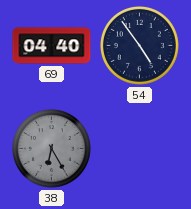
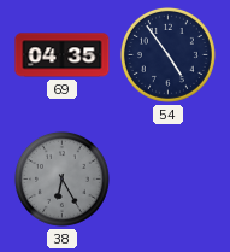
69: 04:40 -> 04:35
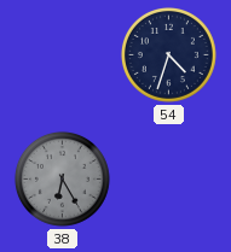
69: 04:35 -> none
54: 4:54 -> 4:33
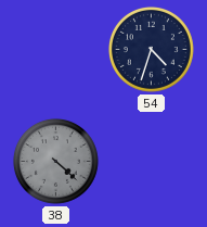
38: 6:25 -> 4:22
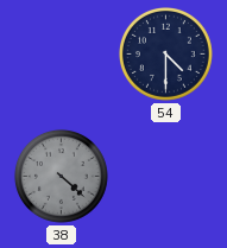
54: 4:33 -> 4:30
